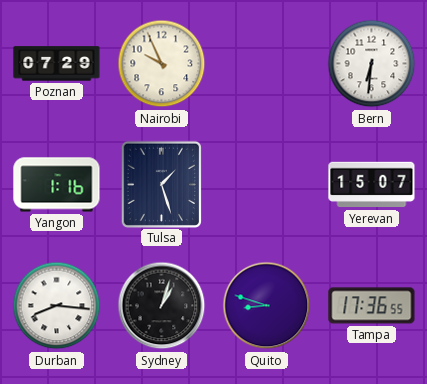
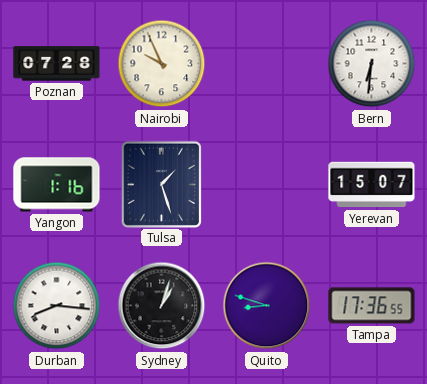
Poznan: 07:29 -> 07:28
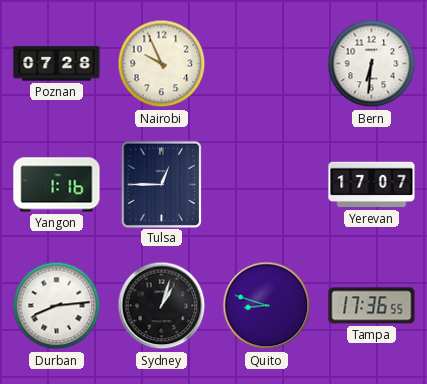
Tulsa: 1:27 -> 12:45
Yerevan: 15:07 -> 17:07
Durban: 8:16 -> 8:14
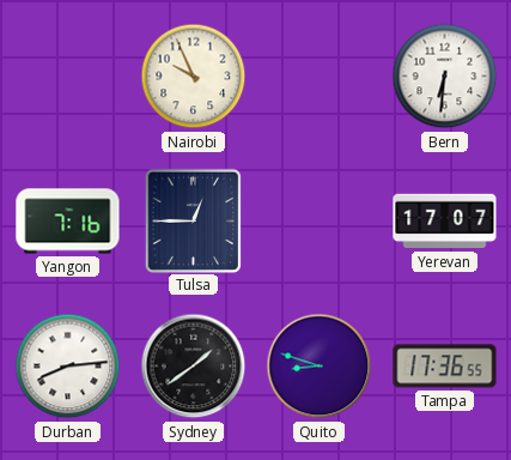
Poznan: 07:28 -> none
Yangon: 1:16 -> 7:16
Sydney: 1:03 -> 1:39
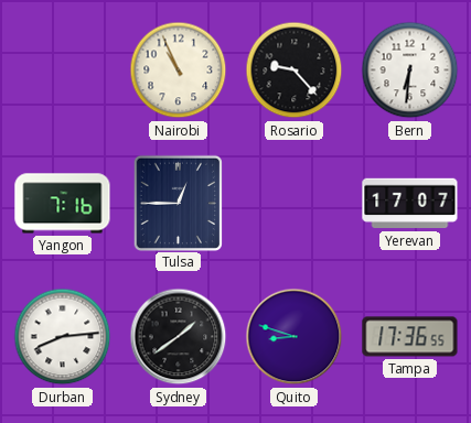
Nairobi: 9:56 -> 10:56
Rosario: none -> 9:23
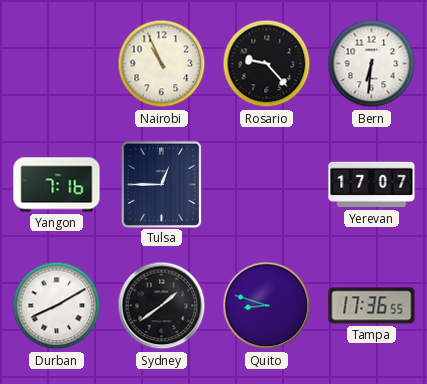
Durban: 8:14 -> 8:10
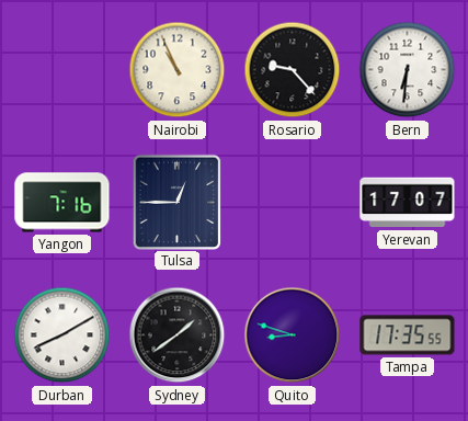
Tampa: 17:36 -> 17:35
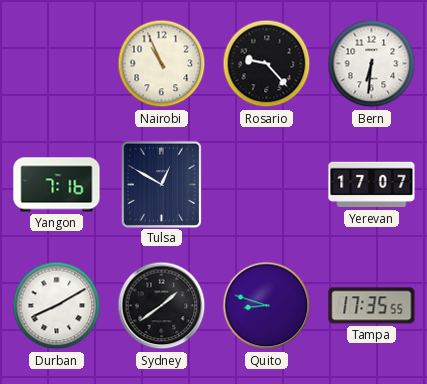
Tulsa: 12:45 -> 12:50
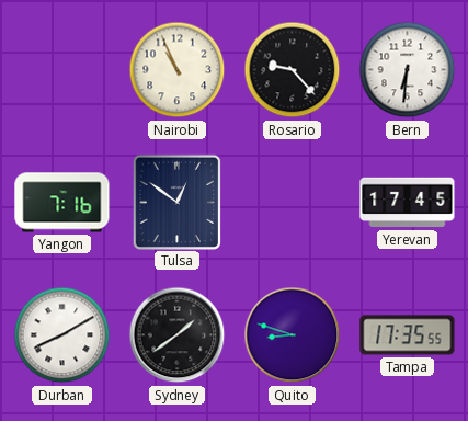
Tulsa: 12:50 -> 12:51
Yerevan: 17:07 -> 17:45
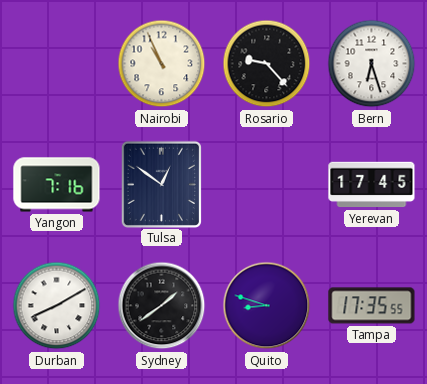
Bern: 6:31 -> 6:27
